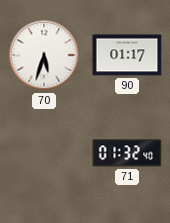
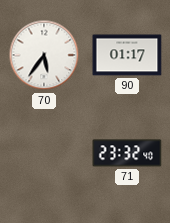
70: 5:33 -> 5:36
71: 01:32 -> 23:32
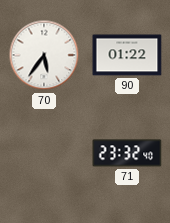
90: 01:17 -> 01:22
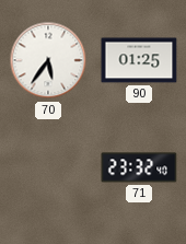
90: 01:22 -> 01:25
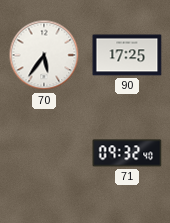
90: 01:25 -> 17:25
71: 23:32 -> 09:32
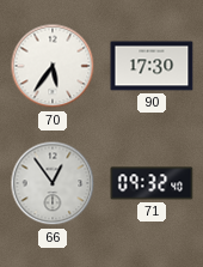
90: 17:25 -> 17:30
66: none -> 12:54
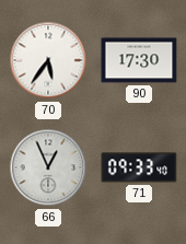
66: 12:54 -> 12:56
71: 09:32 -> 09:33
